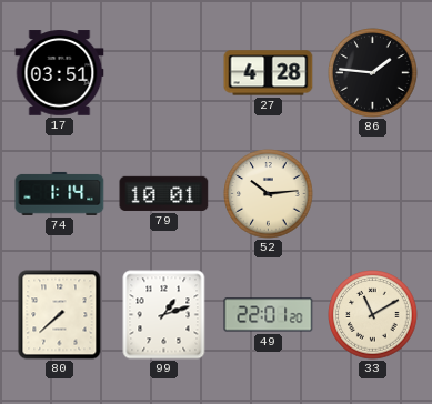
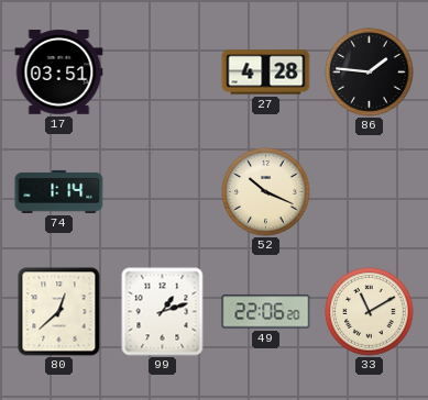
79: 10:01 -> none
52: 10:14 -> 10:19
80: 7:38 -> 12:38
49: 22:01 -> 22:06
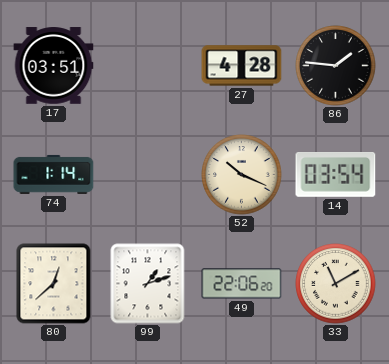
14: none -> 03:54
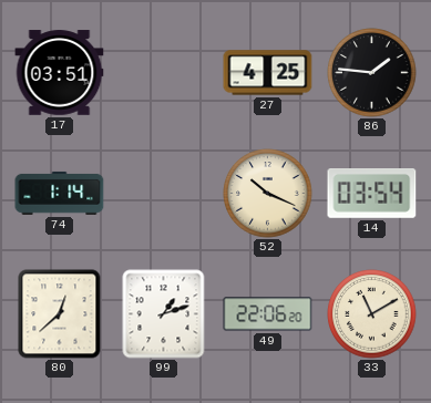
27: 4:28 -> 4:25
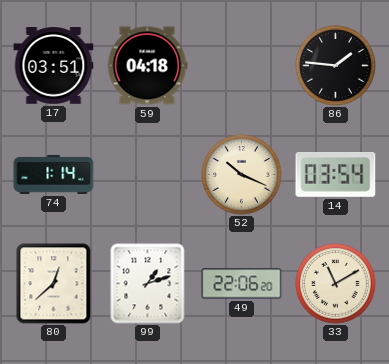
59: none -> 04:18
27: 4:25 -> none
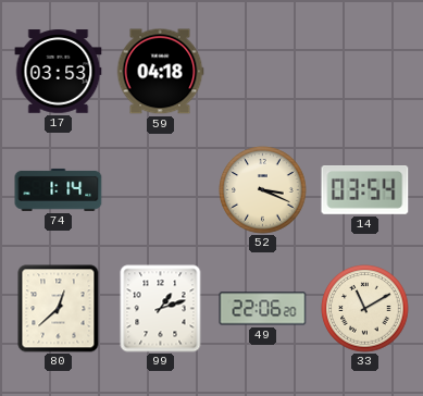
17: 03:51 -> 03:53
86: 1:46 -> none
52: 10:19 -> 3:19
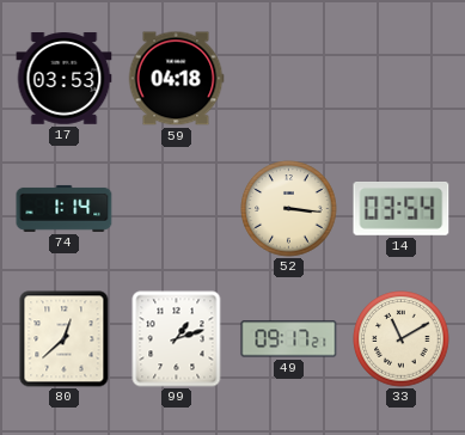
52: 3:19 -> 3:16
49: 22:06 -> 09:17
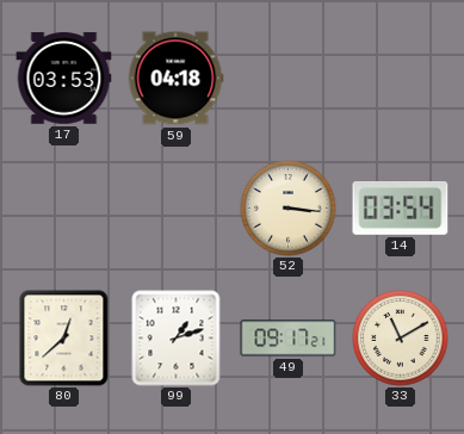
74: 1:14 -> none
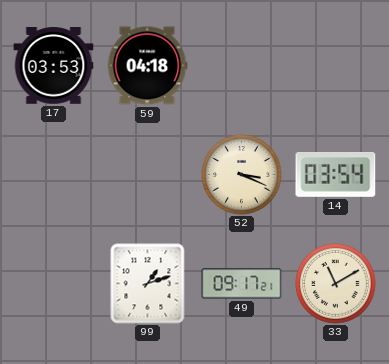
52: 3:16 -> 3:19
80: 12:38 -> none
